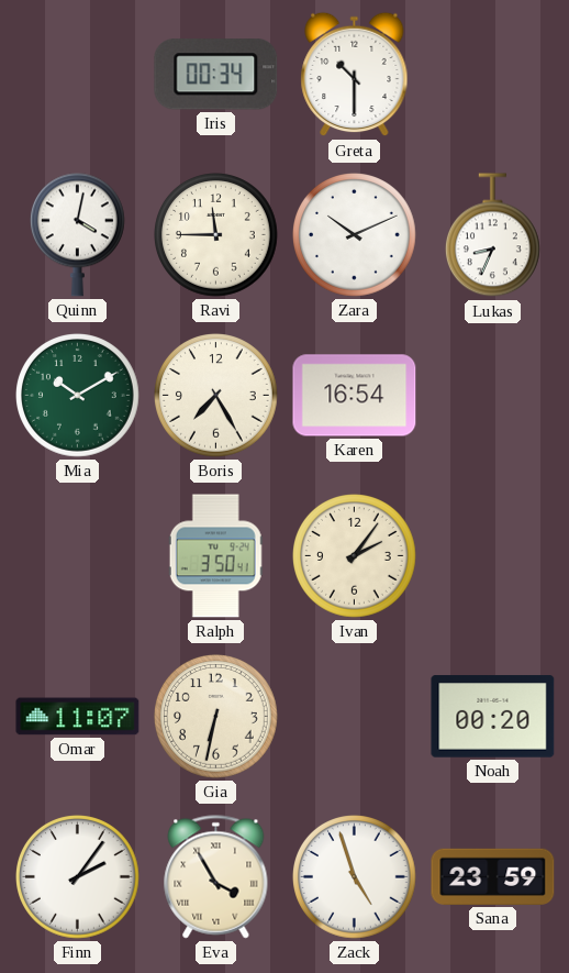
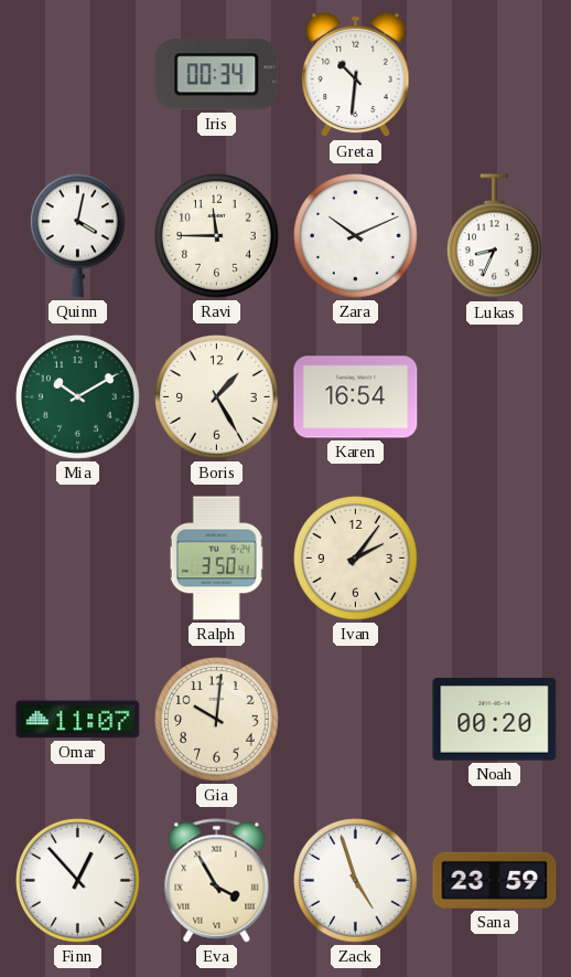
Greta: 10:30 -> 10:31
Boris: 7:25 -> 1:25
Gia: 6:32 -> 10:01
Finn: 2:06 -> 12:53
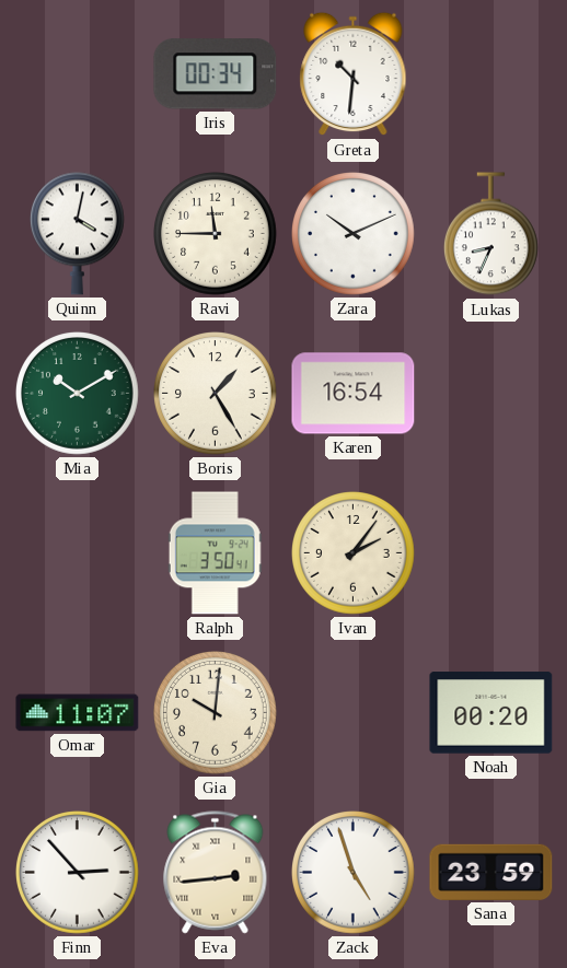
Finn: 12:53 -> 2:53
Eva: 3:55 -> 2:44
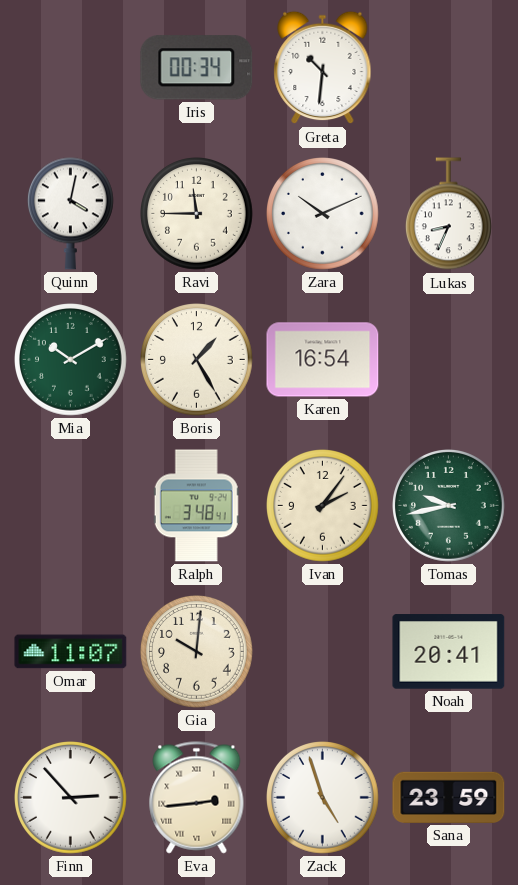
Ralph: 3:50 -> 3:48
Tomas: none -> 9:43
Noah: 00:20 -> 20:41
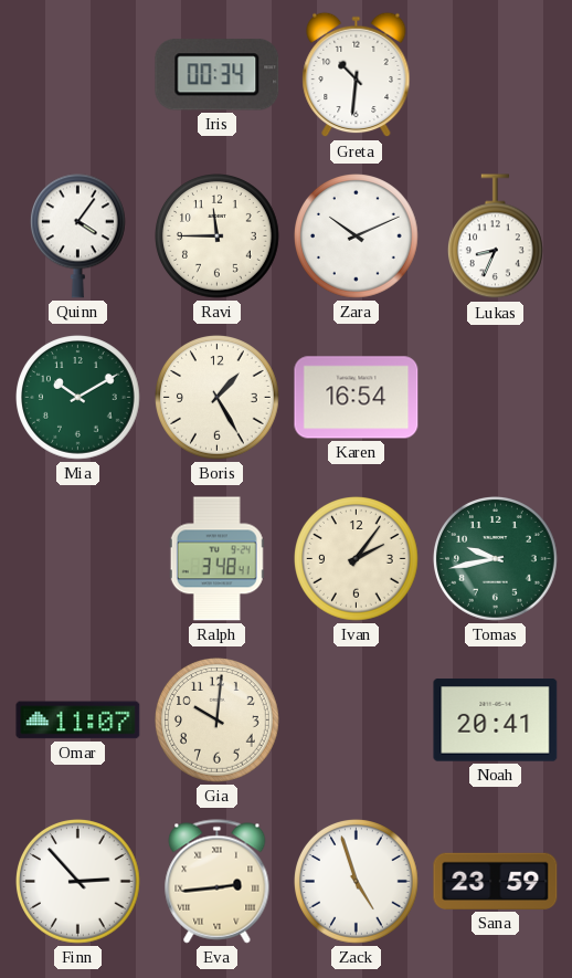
Quinn: 4:02 -> 4:06
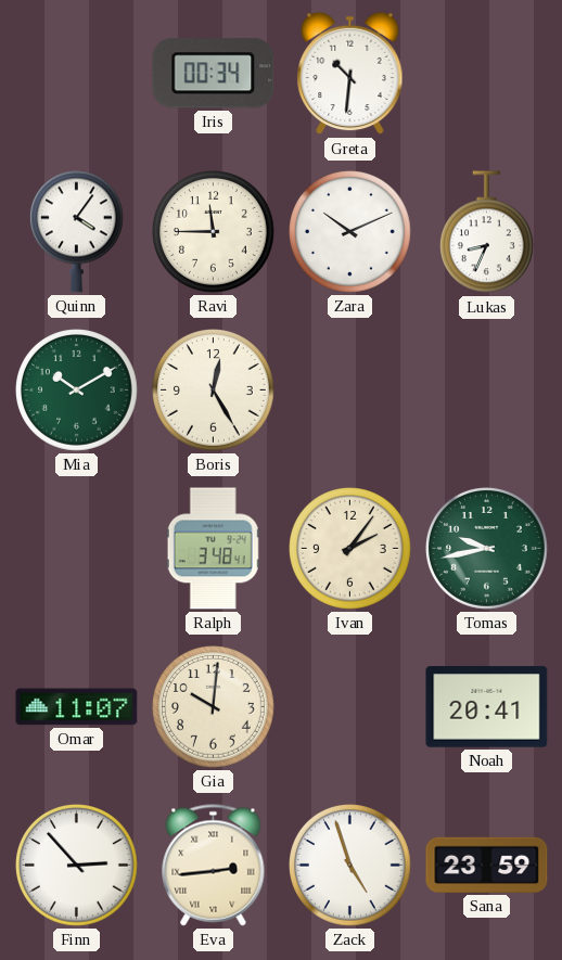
Boris: 1:25 -> 12:25
Karen: 16:54 -> none
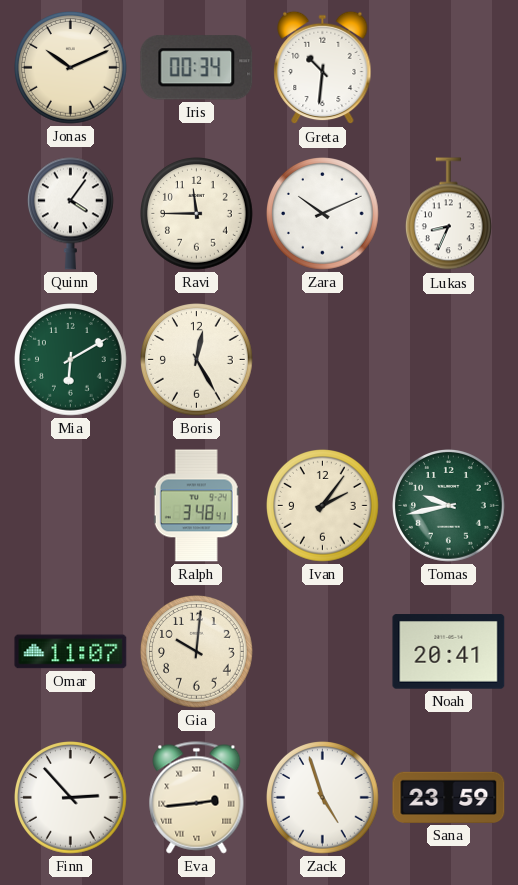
Jonas: none -> 10:11
Mia: 10:10 -> 6:10
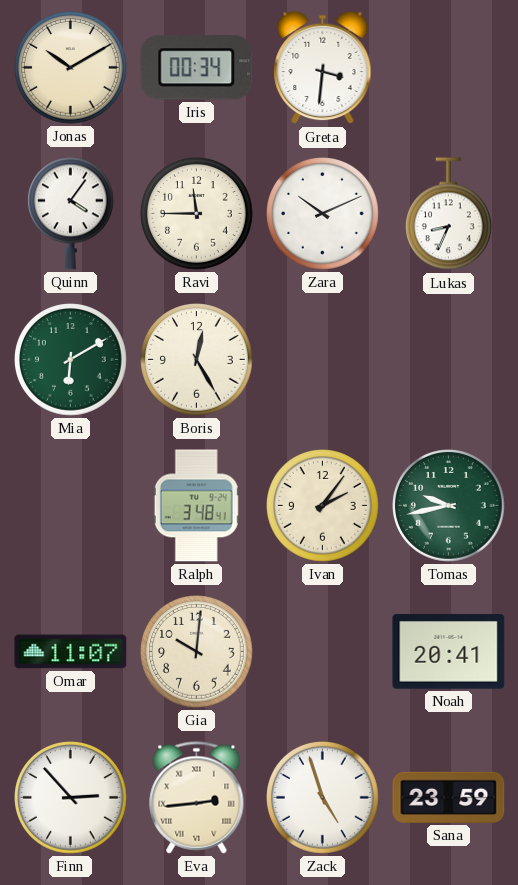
Jonas: 10:11 -> 10:10
Greta: 10:31 -> 3:31
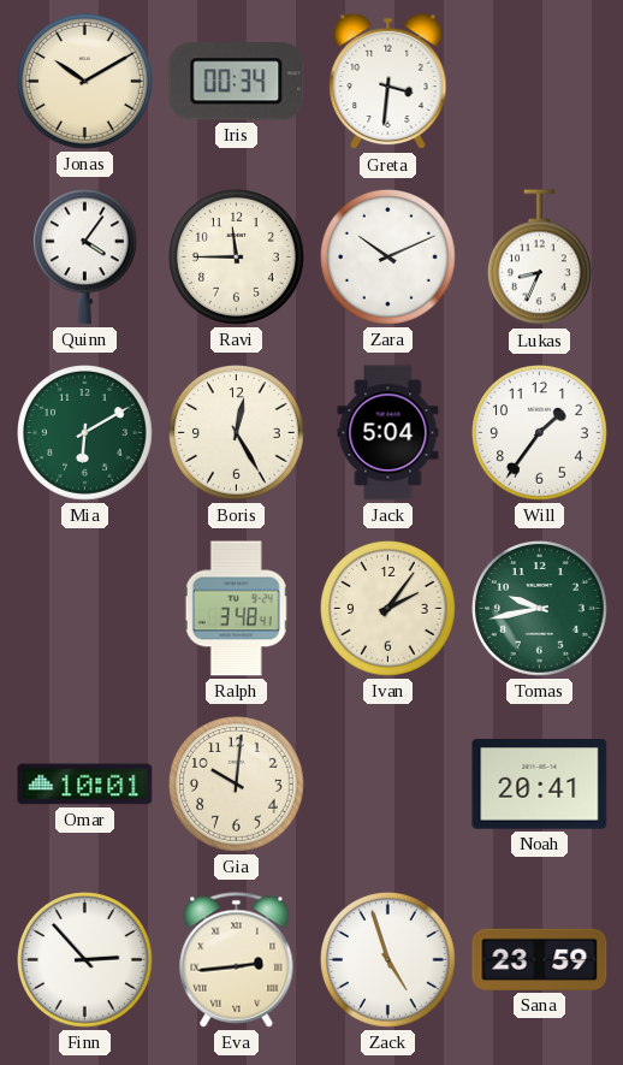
Jack: none -> 5:04
Will: none -> 1:36
Omar: 11:07 -> 10:01
